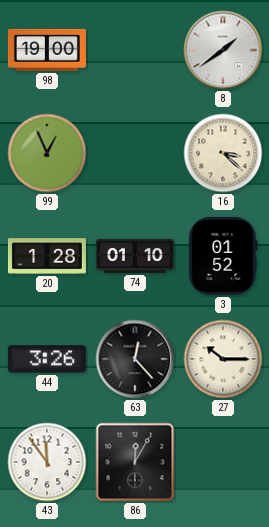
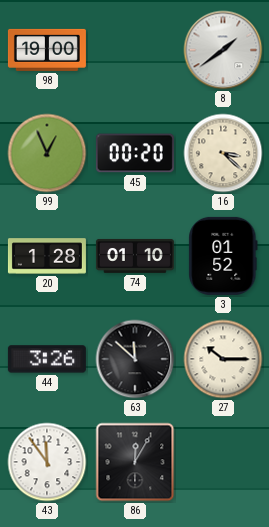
45: none -> 00:20
63: 12:23 -> 11:52
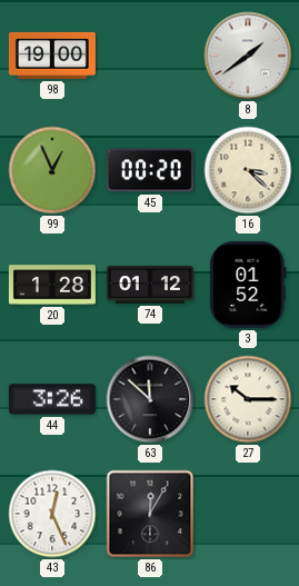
74: 01:10 -> 01:12
43: 11:54 -> 12:26
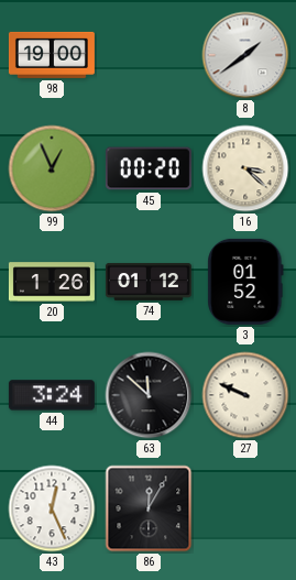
20: 1:28 -> 1:26
44: 3:26 -> 3:24
27: 10:15 -> 9:49
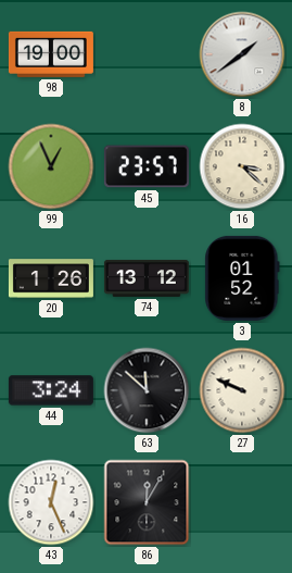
45: 00:20 -> 23:57
74: 01:12 -> 13:12
